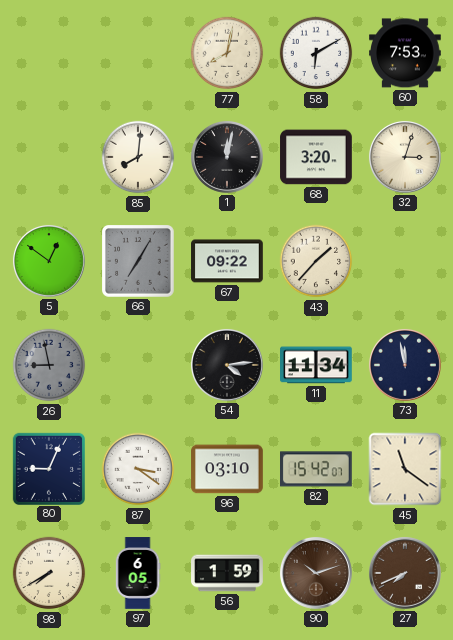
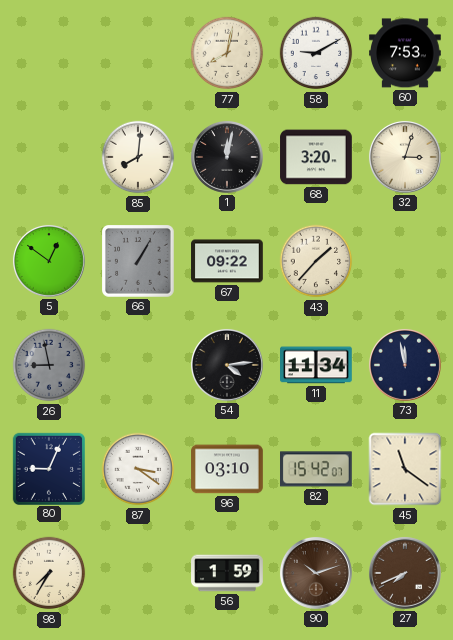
58: 6:10 -> 9:10
66: 7:05 -> 1:05
98: 7:40 -> 7:35
97: 6:05 -> none
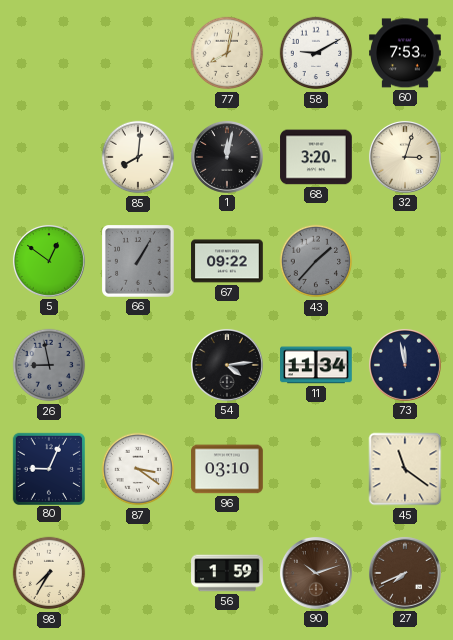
43 dial: cream -> grey
82: 15:42 -> none
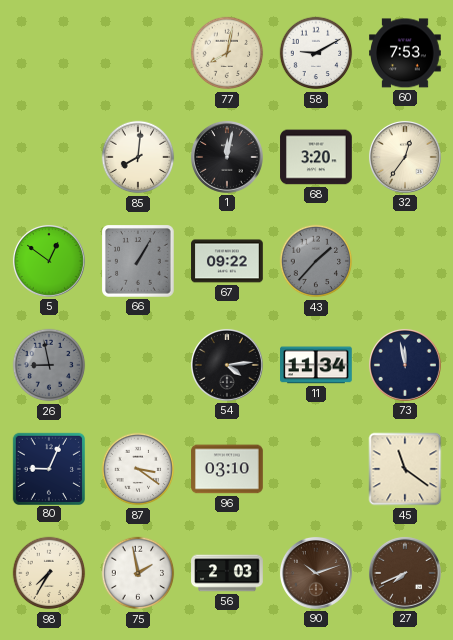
32: 3:03 -> 12:36
75: none -> 1:58
56: 1:59 -> 2:03
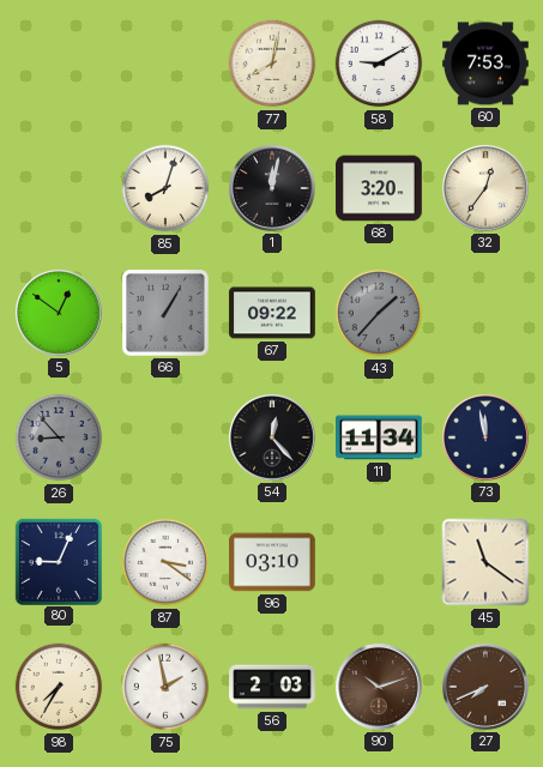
85: 8:01 -> 8:03
26: 8:58 -> 8:53
54: 4:14 -> 12:23
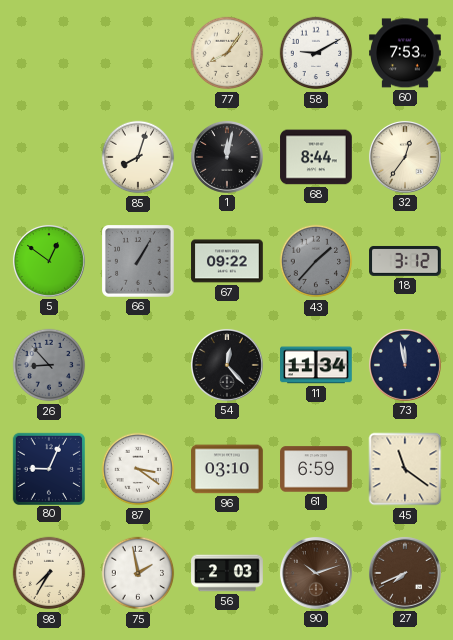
77: 8:02 -> 8:06
68: 3:20 -> 8:44
18: none -> 3:12
61: none -> 6:59
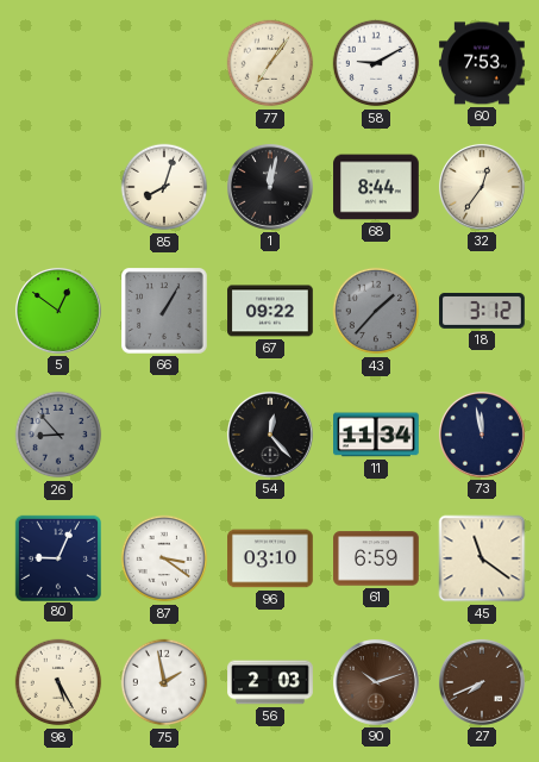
77: 8:06 -> 7:06
98: 7:35 -> 5:25
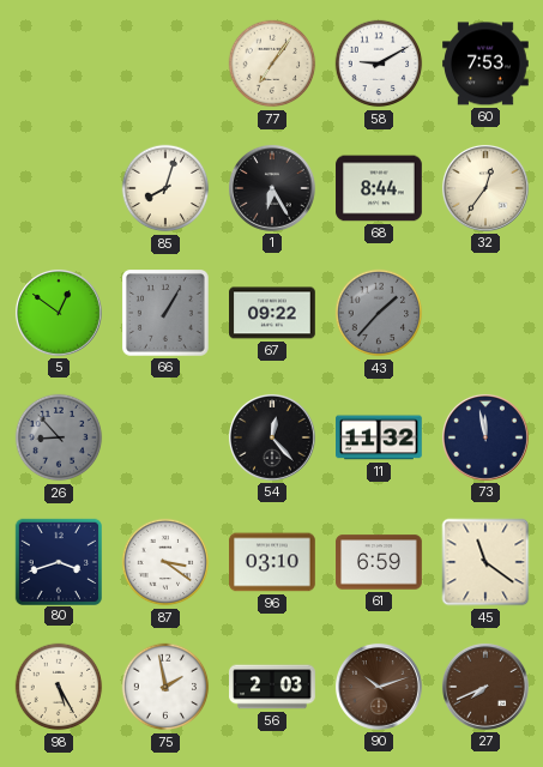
1: 12:02 -> 6:25
18: 3:12 -> none
11: 11:34 -> 11:32
80: 9:04 -> 3:42
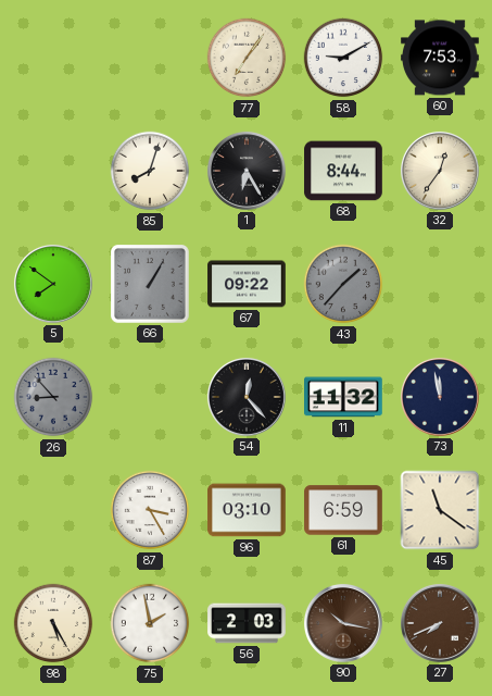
5: 12:51 -> 7:51
80: 3:42 -> none
87: 3:21 -> 3:25
90: 10:12 -> 10:17
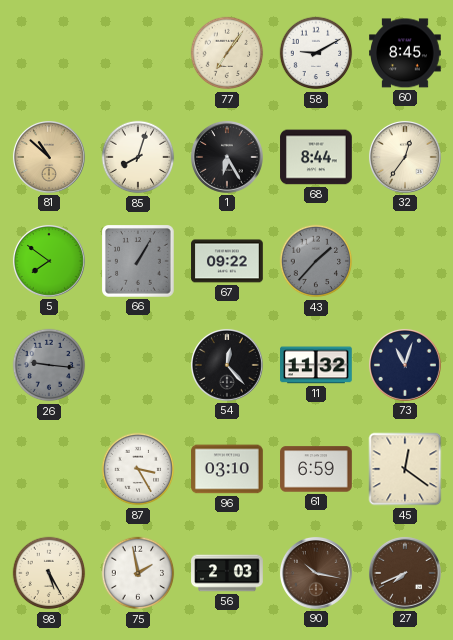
60: 7:53 -> 8:45
81: none -> 10:52
26: 8:53 -> 9:16
73: 11:58 -> 11:03
45: 11:21 -> 12:21
